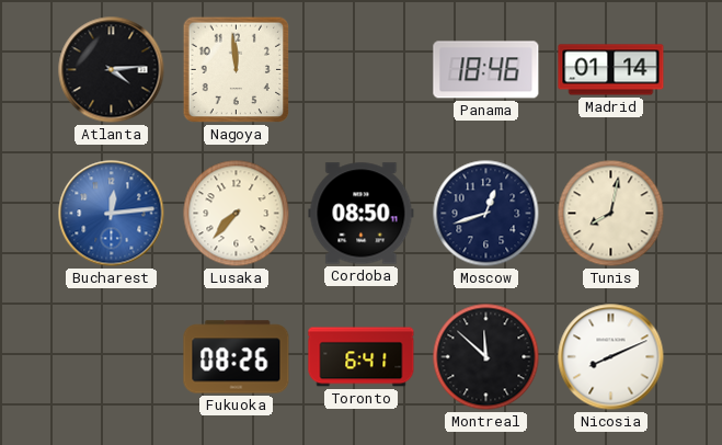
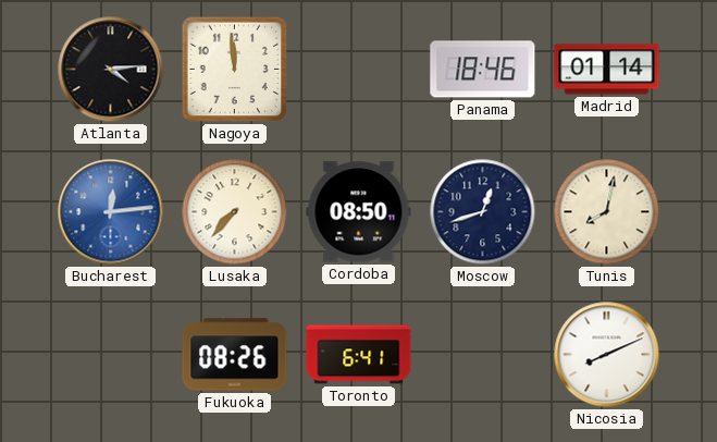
Montreal: 11:52 -> none
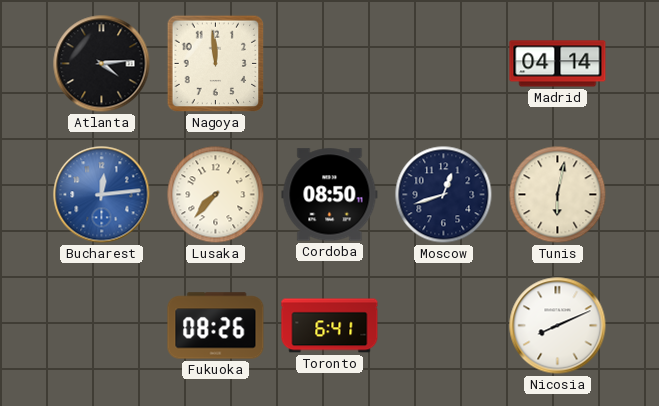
Panama: 18:46 -> none
Madrid: 01:14 -> 04:14
Tunis: 8:02 -> 6:02
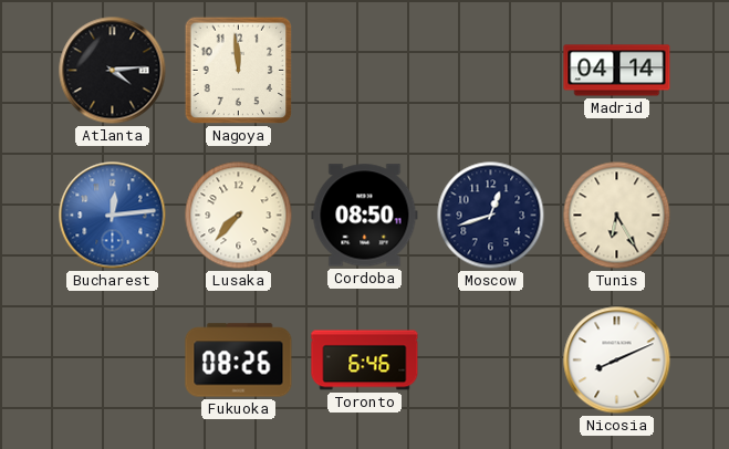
Tunis: 6:02 -> 6:25
Toronto: 6:41 -> 6:46
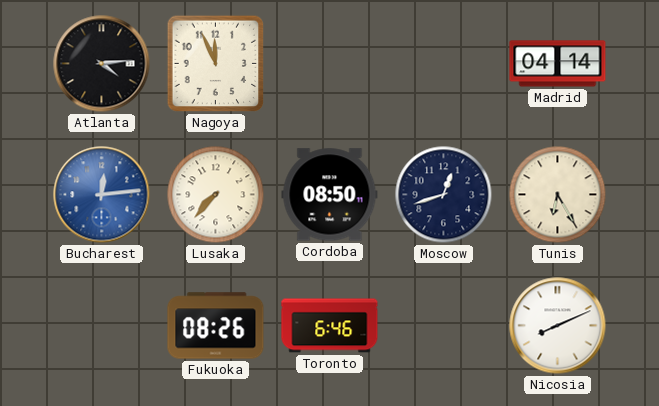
Nagoya: 11:59 -> 11:56
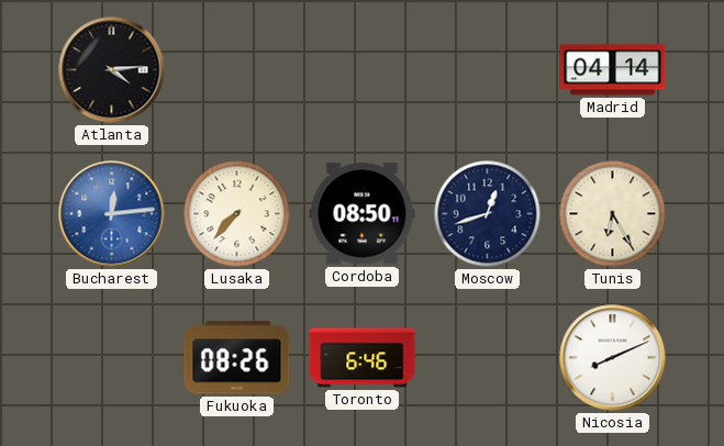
Nagoya: 11:56 -> none
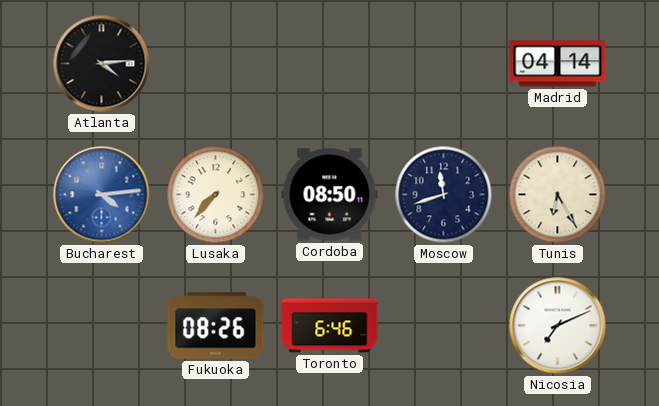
Bucharest: 12:14 -> 4:14
Moscow: 12:42 -> 11:42
Nicosia: 8:11 -> 7:11
